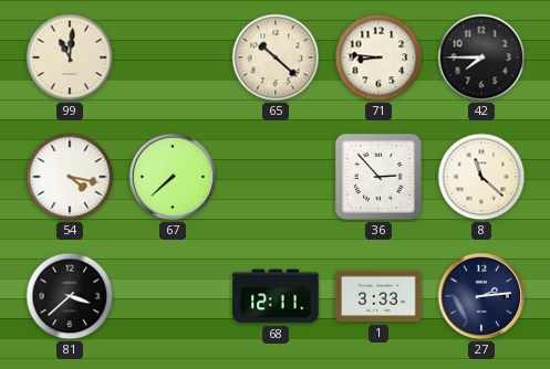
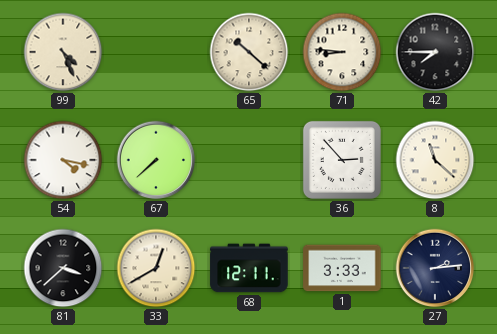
99: 11:01 -> 4:26
33: none -> 12:40
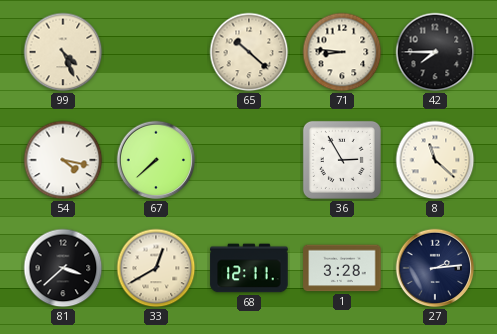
36: 2:53 -> 2:55
1: 3:33 -> 3:28
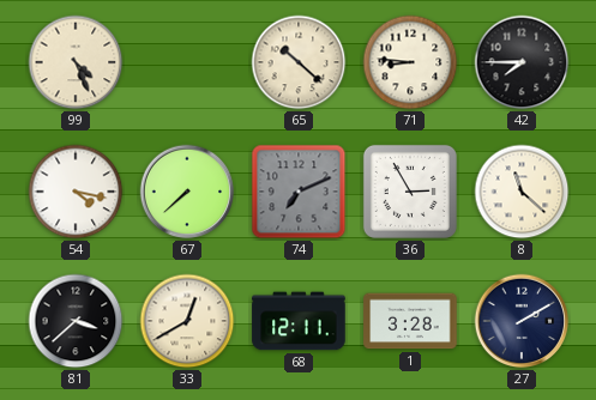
74: none -> 7:11
27: 2:14 -> 2:10
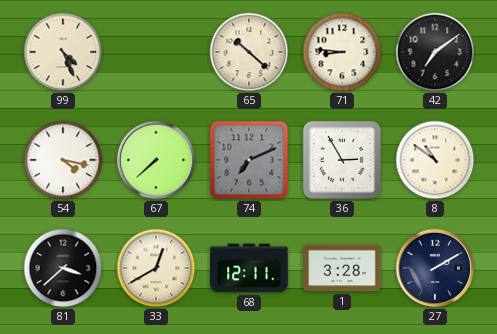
42: 7:45 -> 7:09
8: 11:22 -> 10:51
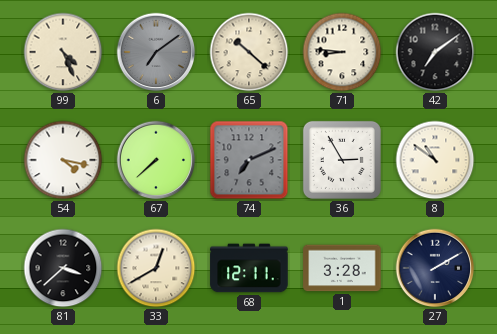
6: none -> 7:09
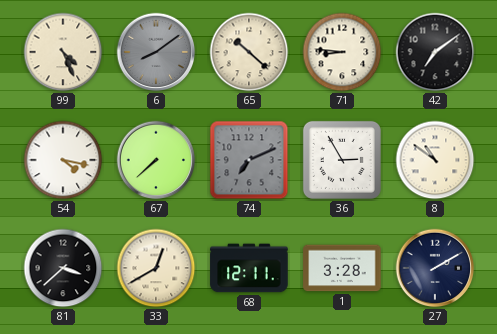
6: 7:09 -> 8:09
